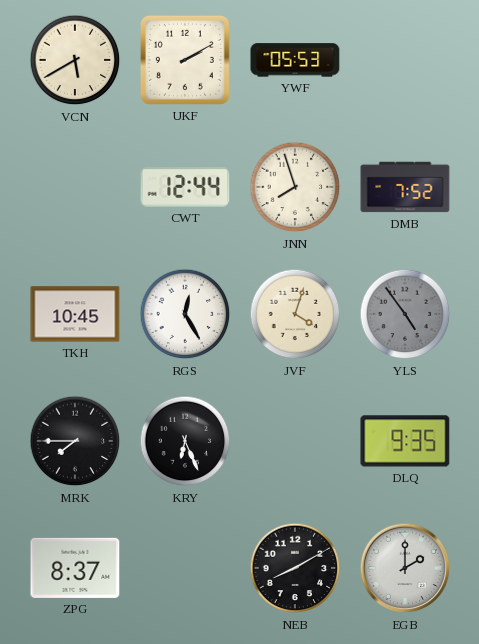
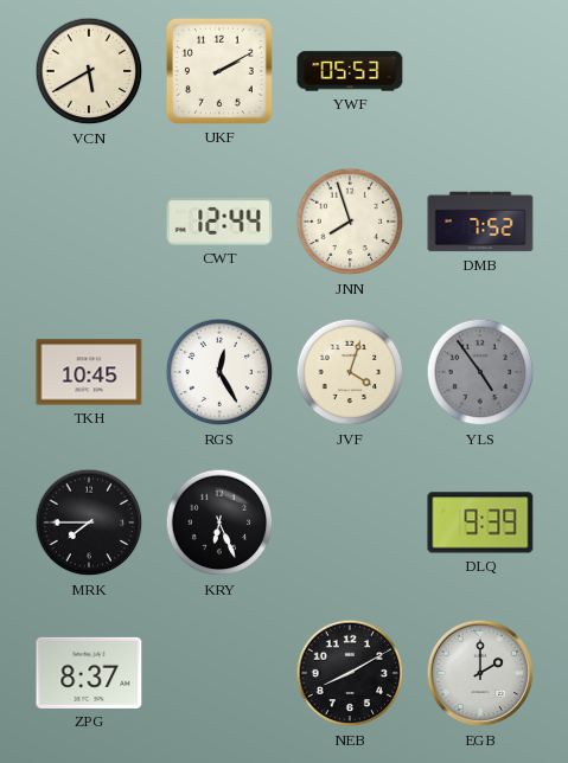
DLQ: 9:35 -> 9:39
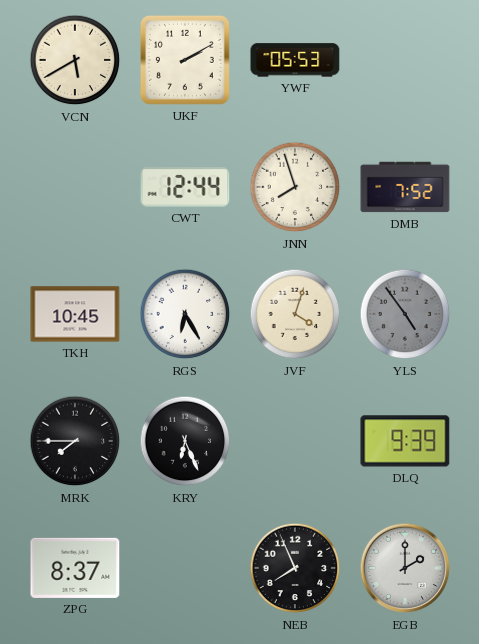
RGS: 12:25 -> 6:25
NEB: 8:10 -> 7:56
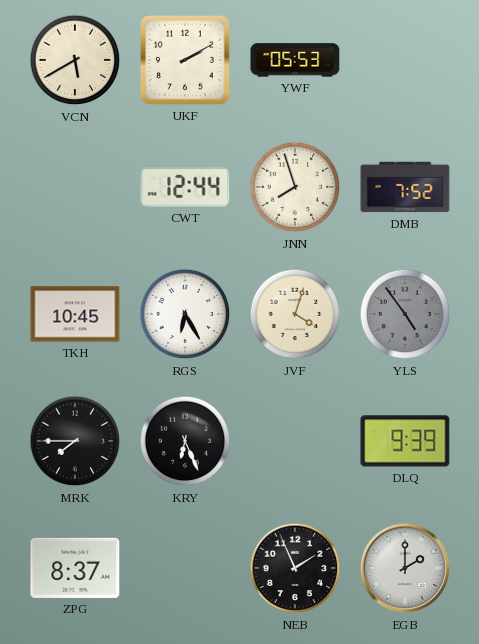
NEB: 7:56 -> 1:56
